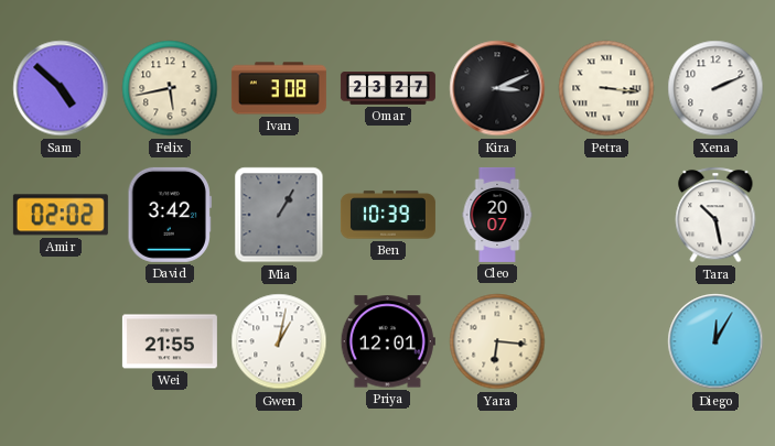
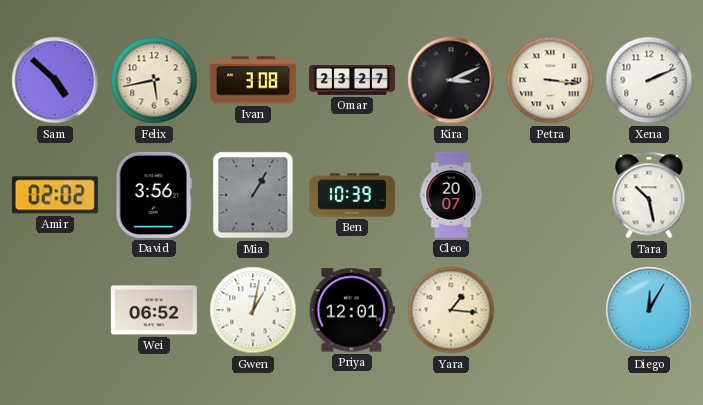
David: 3:42 -> 3:56
Wei: 21:55 -> 06:52
Yara: 6:16 -> 1:16
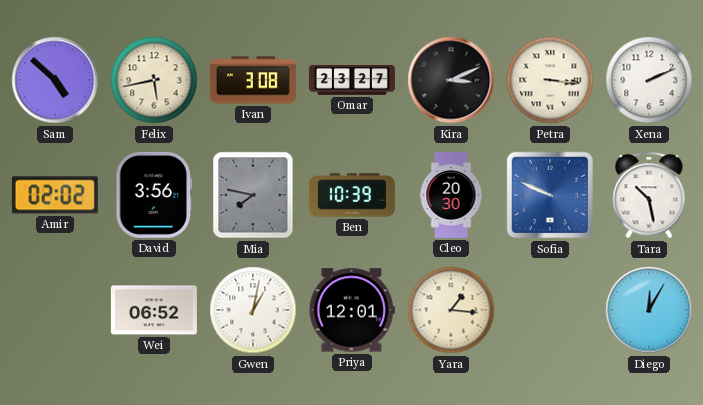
Mia: 1:05 -> 7:47
Cleo: 20:07 -> 20:30
Sofia: none -> 9:49
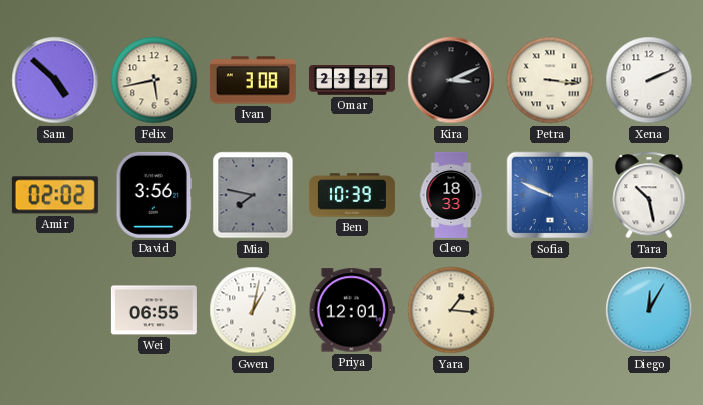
Cleo: 20:30 -> 18:33
Wei: 06:52 -> 06:55
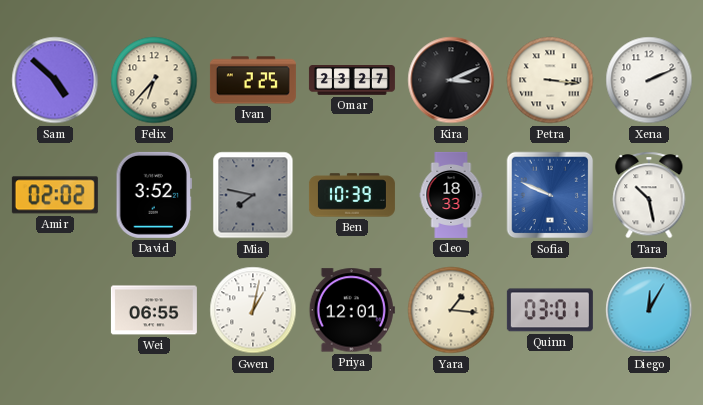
Felix: 5:43 -> 6:37
Ivan: 3:08 -> 2:25
David: 3:56 -> 3:52
Quinn: none -> 03:01
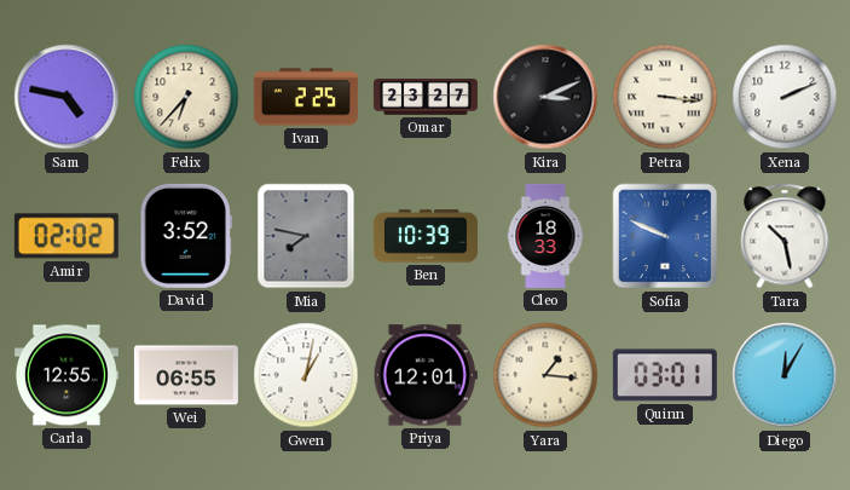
Sam: 4:52 -> 4:47
Carla: none -> 12:55
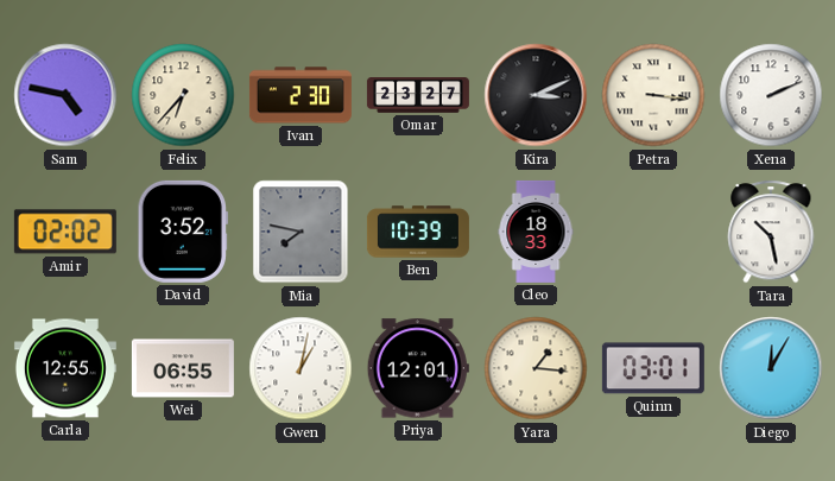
Ivan: 2:25 -> 2:30
Sofia: 9:49 -> none
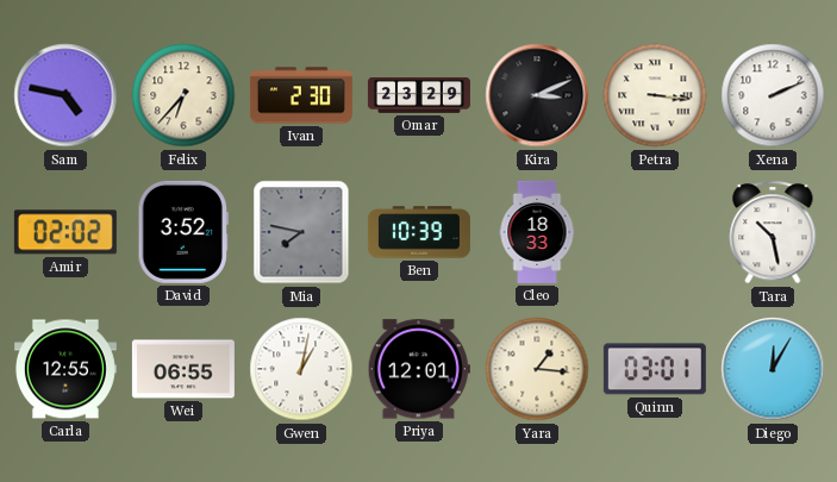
Omar: 23:27 -> 23:29
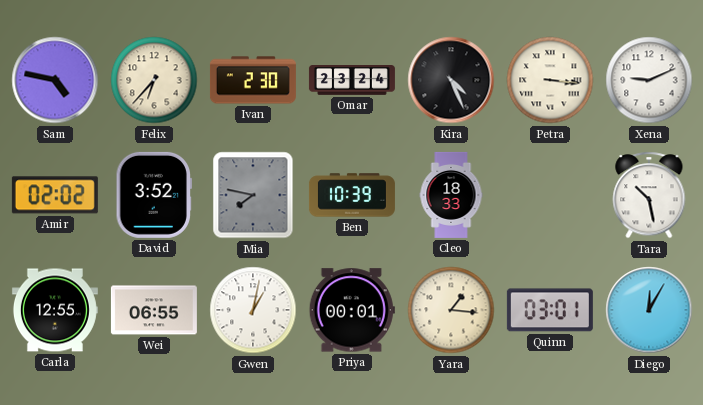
Omar: 23:29 -> 23:24
Kira: 3:11 -> 4:26
Xena: 2:11 -> 9:11
Priya: 12:01 -> 00:01
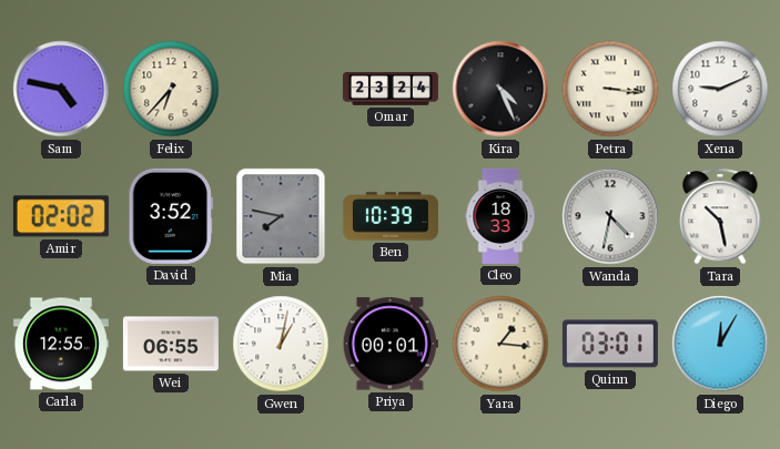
Ivan: 2:30 -> none
Wanda: none -> 4:32
